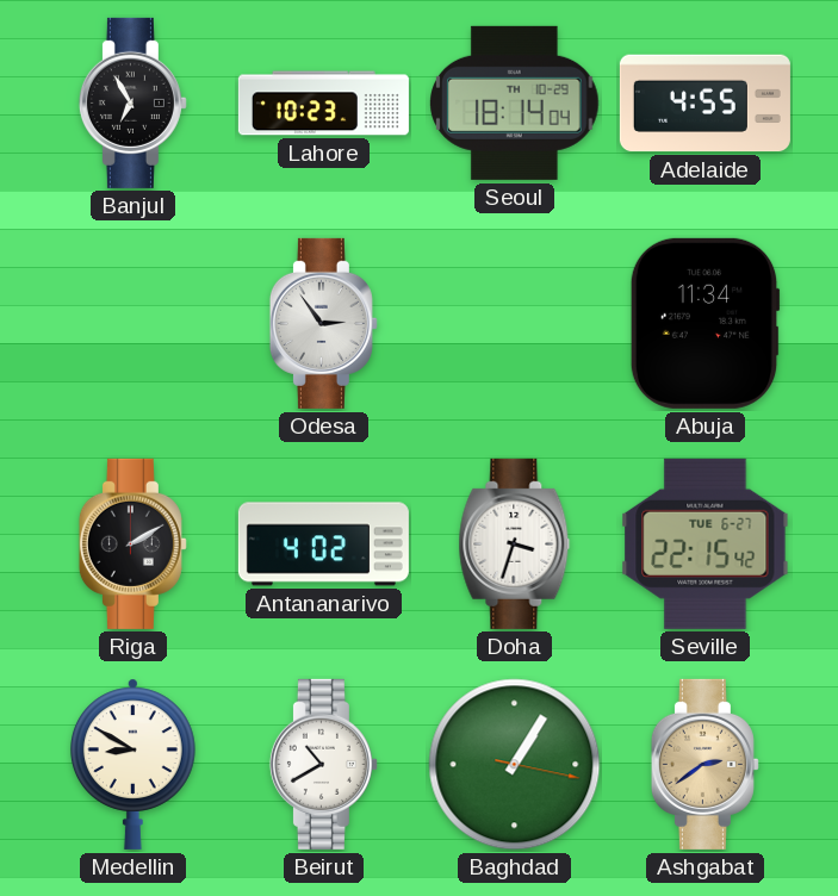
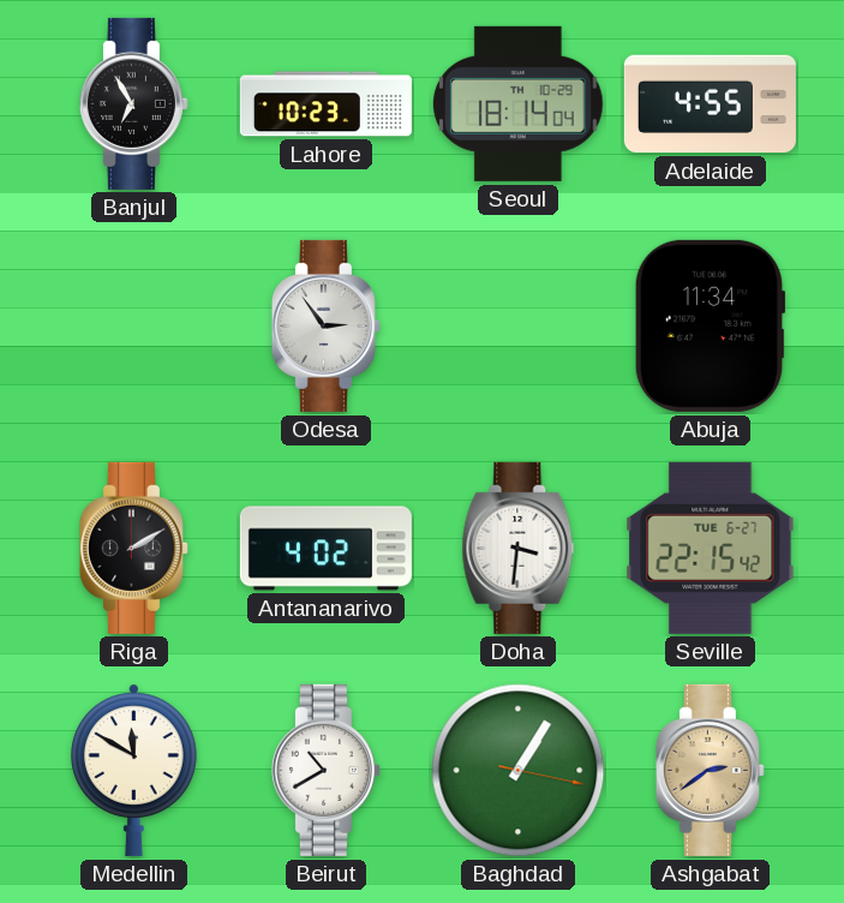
Doha: 3:33 -> 3:31
Medellin: 8:50 -> 11:50
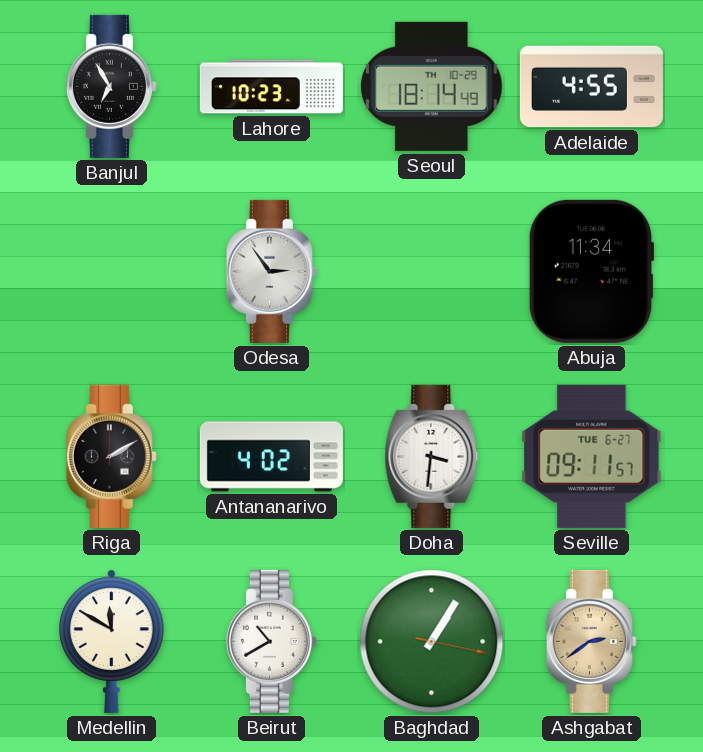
Seoul: 18:14:04 -> 18:14:49
Seville: 22:15 -> 09:11
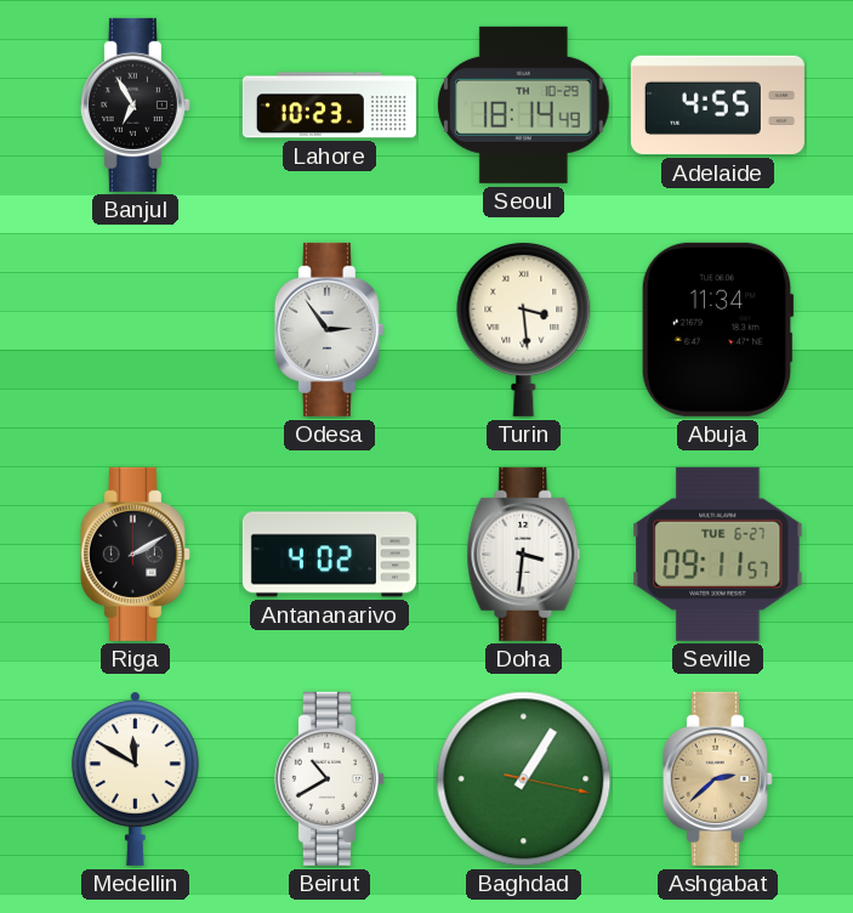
Turin: none -> 3:29
Ashgabat: 2:39 -> 2:38
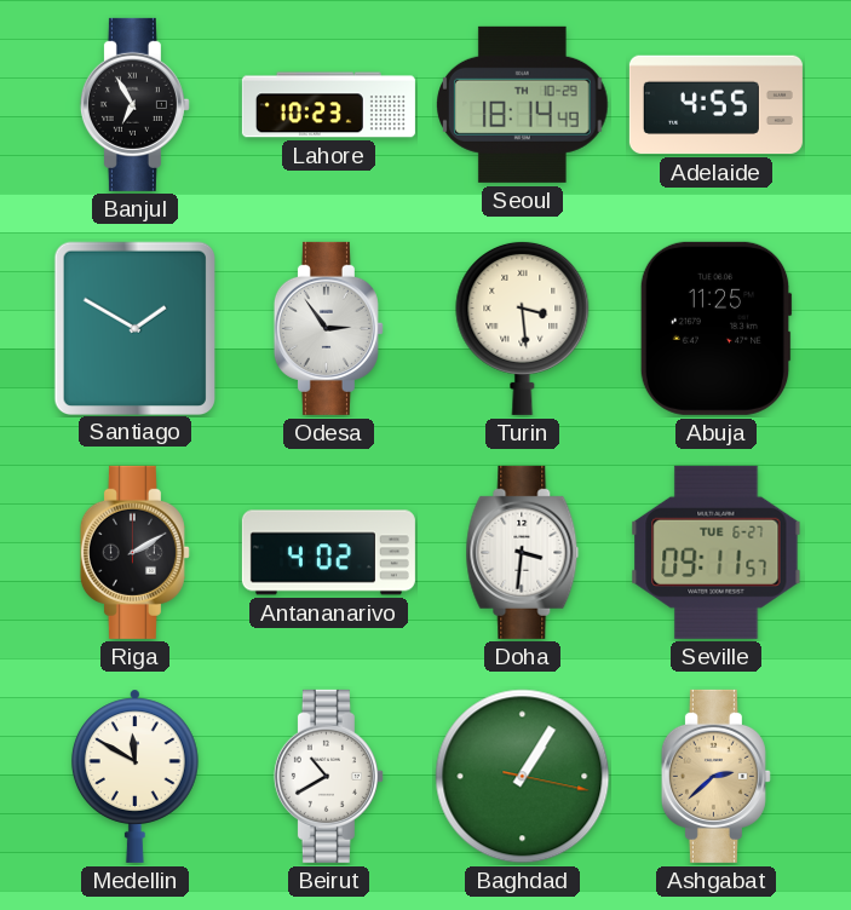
Santiago: none -> 1:50
Abuja: 11:34 -> 11:25
